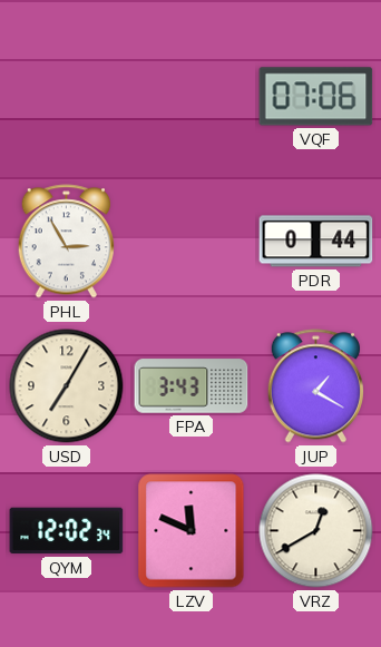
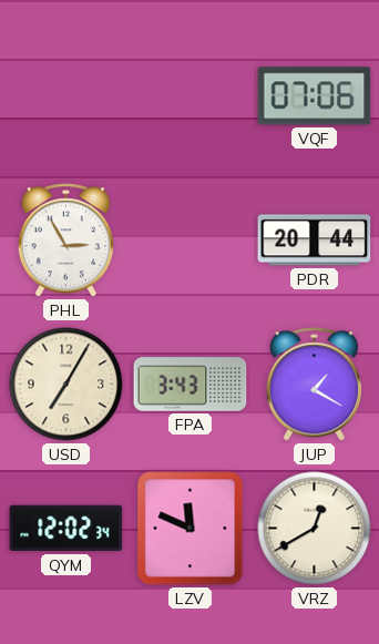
PDR: 0:44 -> 20:44
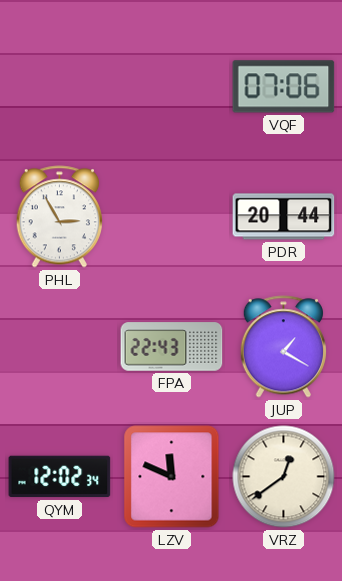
USD: 7:05 -> none
FPA: 3:43 -> 22:43
VRZ: 12:40 -> 12:39
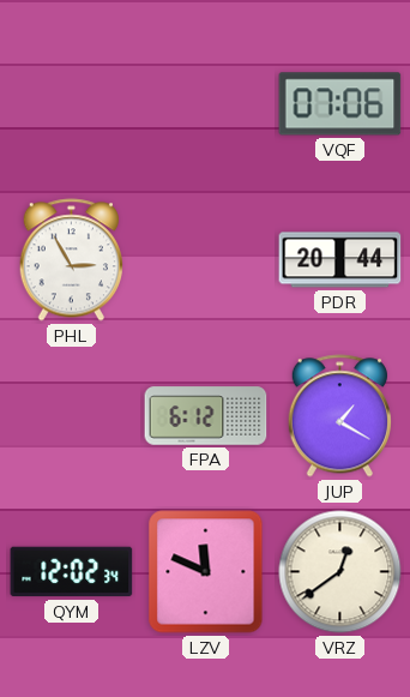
FPA: 22:43 -> 6:12
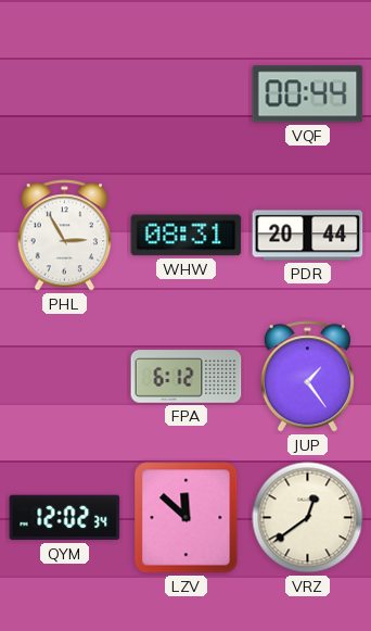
VQF: 07:06 -> 00:44
WHW: none -> 08:31
JUP: 1:20 -> 1:24
LZV: 11:49 -> 11:52
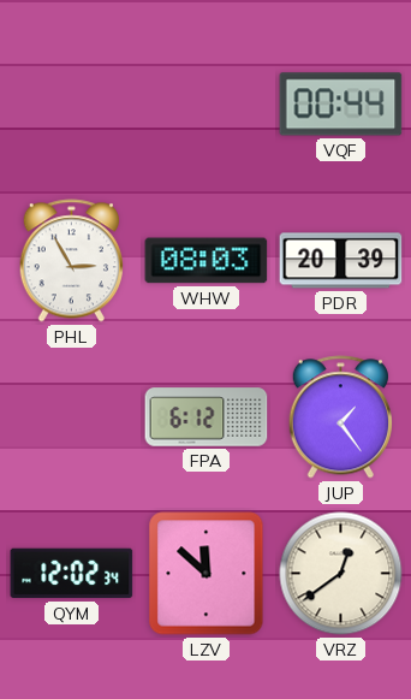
WHW: 08:31 -> 08:03
PDR: 20:44 -> 20:39
